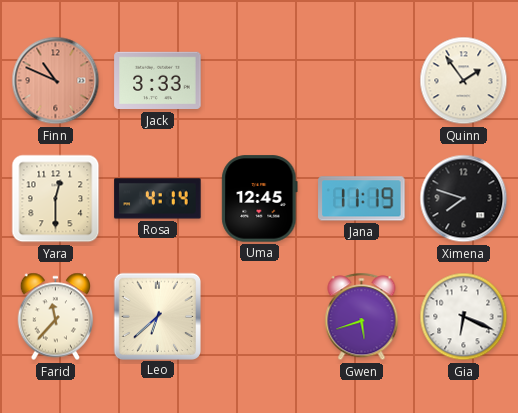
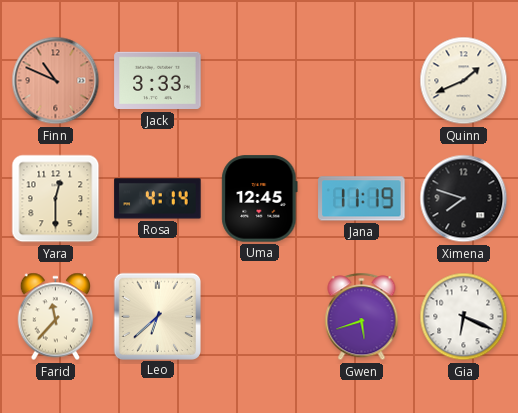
Quinn: 1:54 -> 1:41
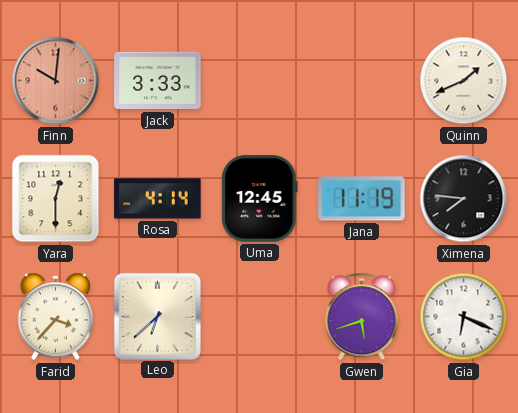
Finn: 10:49 -> 10:01
Ximena: 7:48 -> 7:46
Farid: 11:37 -> 3:37
